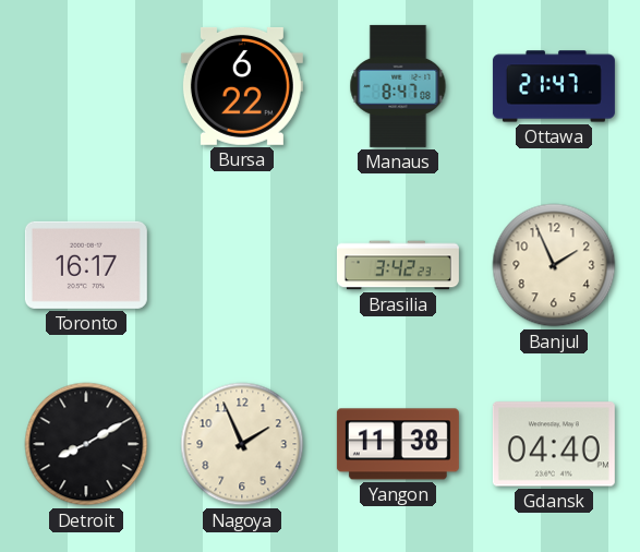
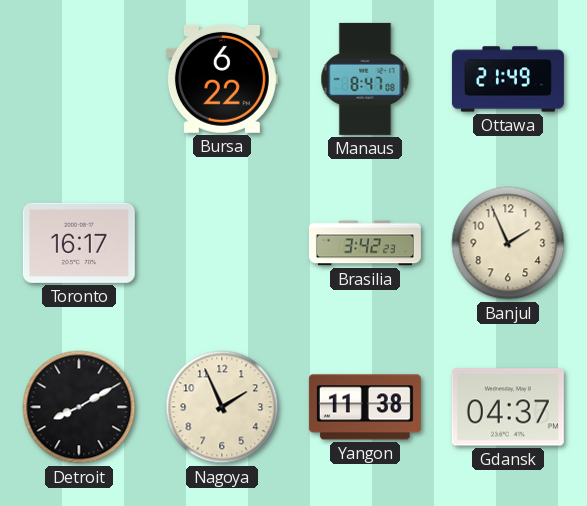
Ottawa: 21:47 -> 21:49
Gdansk: 04:40 -> 04:37
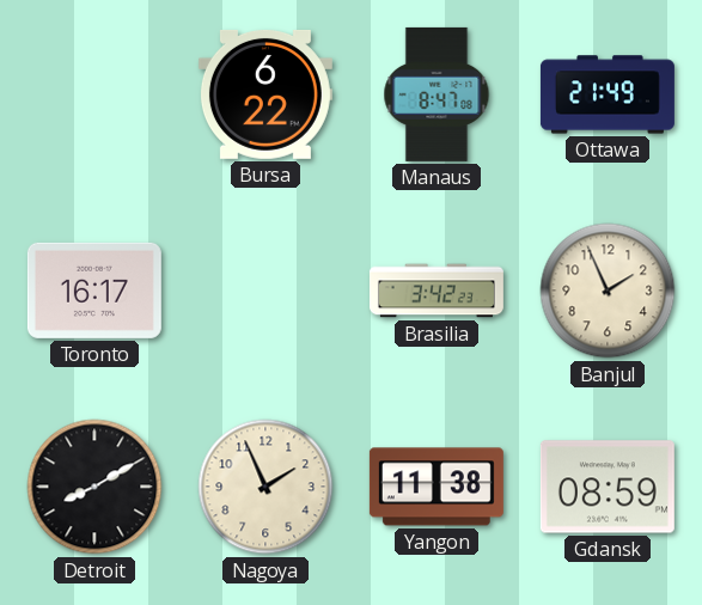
Gdansk: 04:37 -> 08:59
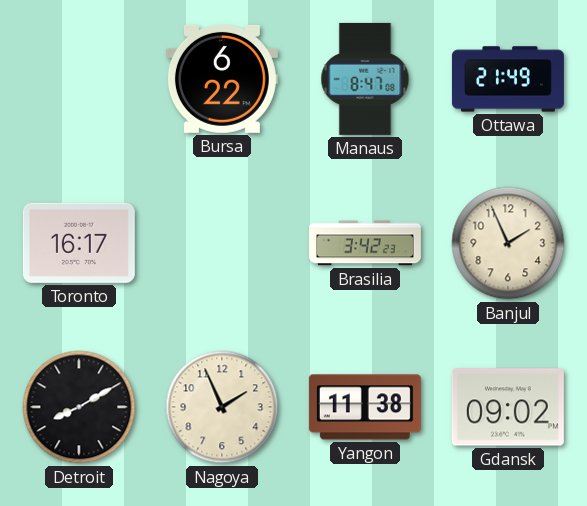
Gdansk: 08:59 -> 09:02
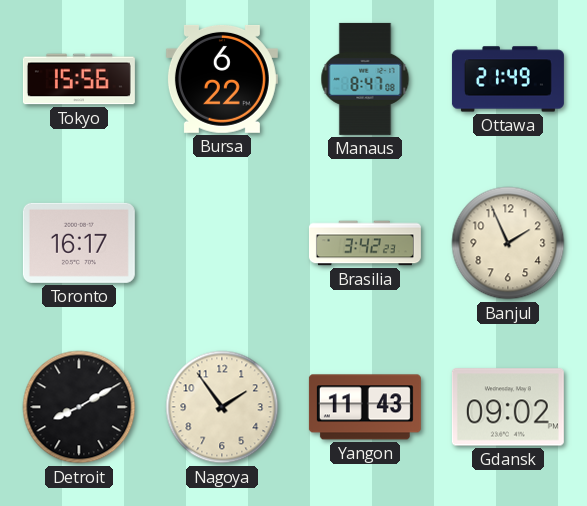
Tokyo: none -> 15:56
Nagoya: 1:56 -> 1:54
Yangon: 11:38 -> 11:43
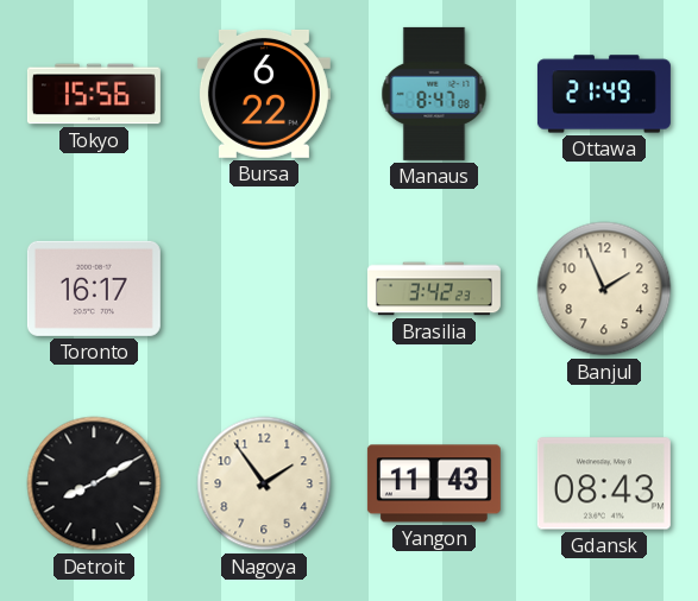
Gdansk: 09:02 -> 08:43
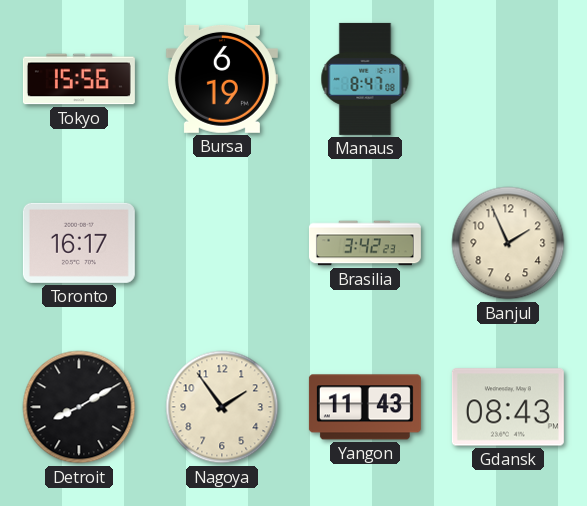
Bursa: 6:22 -> 6:19
Ottawa: 21:49 -> none
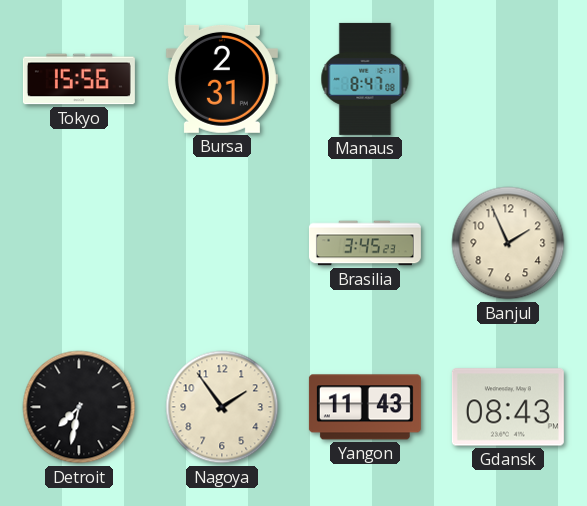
Bursa: 6:19 -> 2:31
Toronto: 16:17 -> none
Brasilia: 3:42 -> 3:45
Detroit: 8:10 -> 7:32
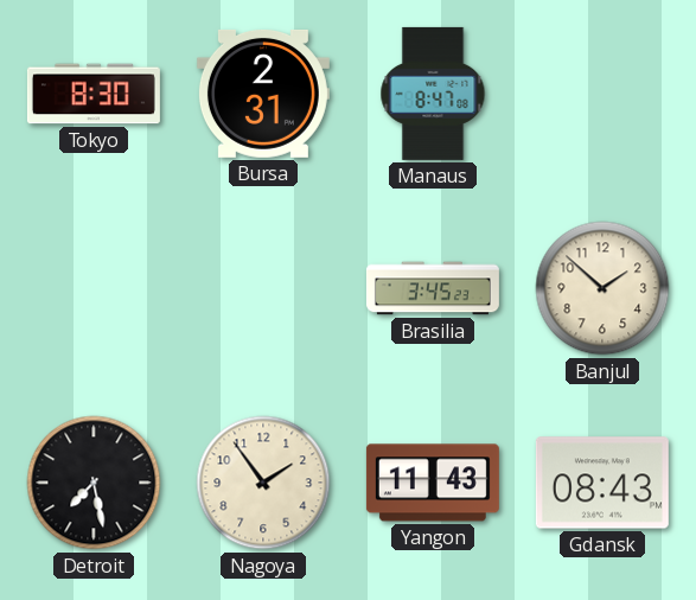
Tokyo: 15:56 -> 8:30
Banjul: 1:56 -> 1:52
Detroit: 7:32 -> 7:28
